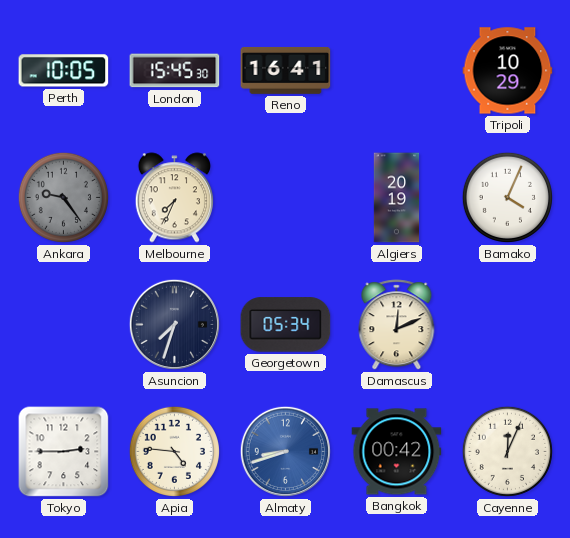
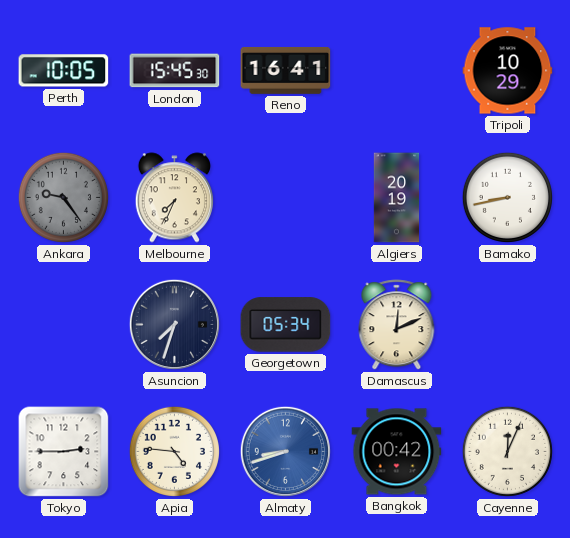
Bamako: 4:04 -> 8:43
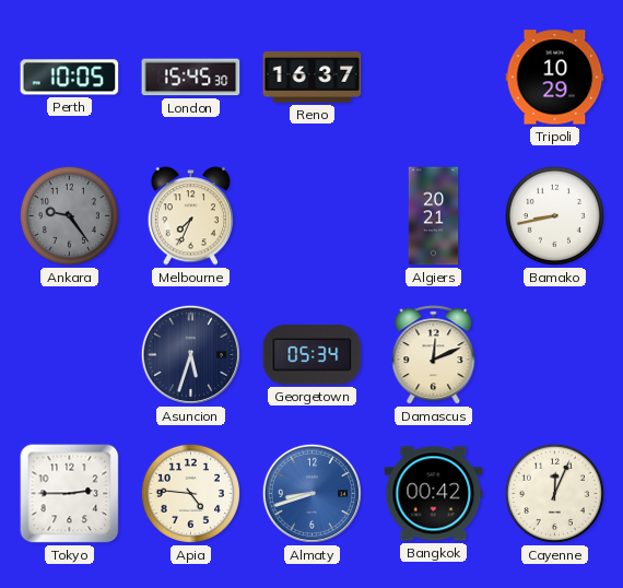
Reno: 16:41 -> 16:37
Algiers: 20:19 -> 20:21
Asuncion: 7:33 -> 5:33
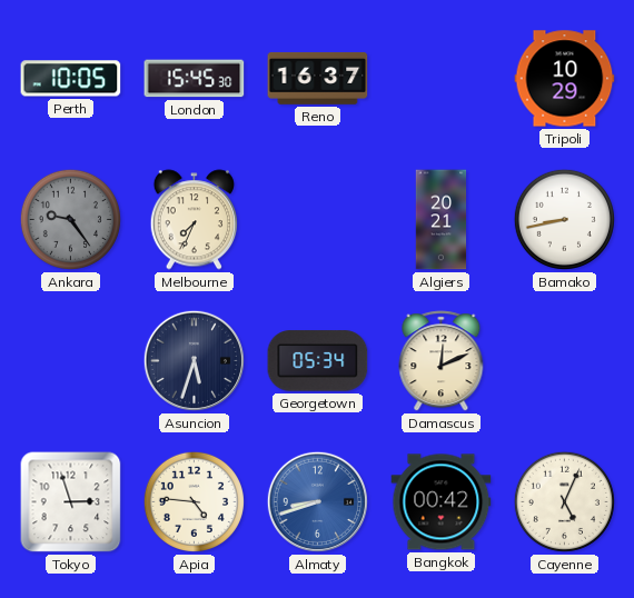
Tokyo: 2:45 -> 2:57
Cayenne: 12:04 -> 5:04
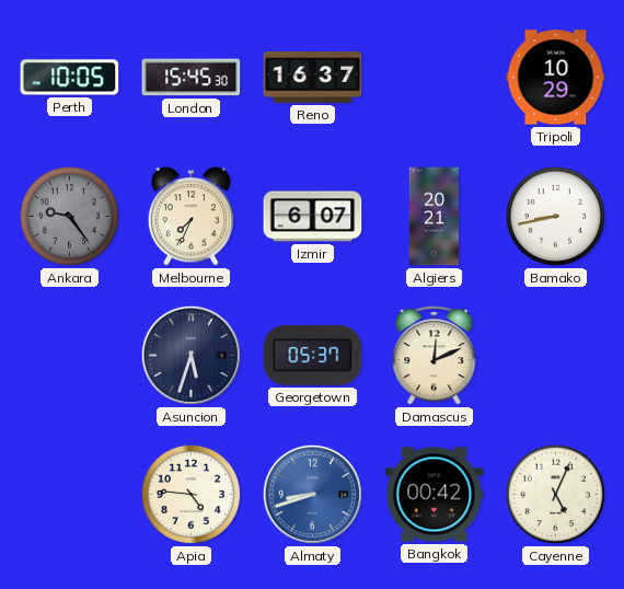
Izmir: none -> 6:07
Georgetown: 05:34 -> 05:37
Tokyo: 2:57 -> none
